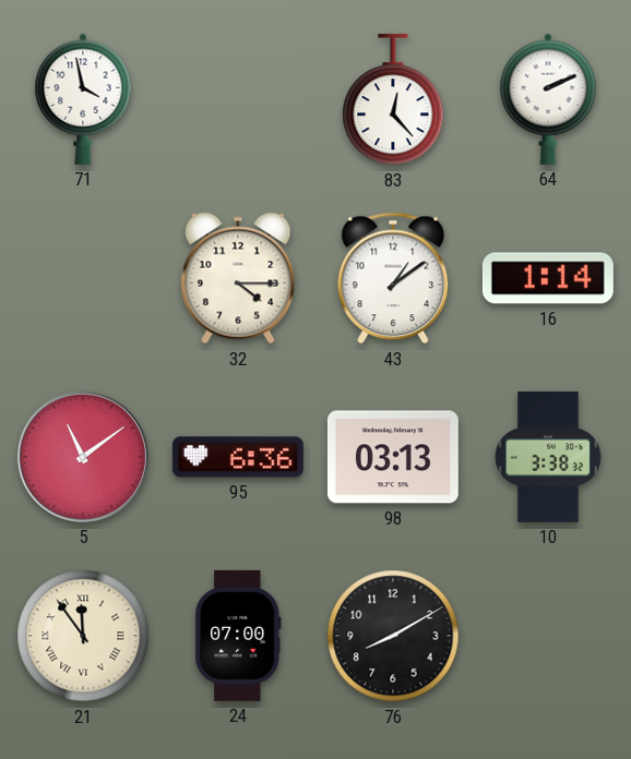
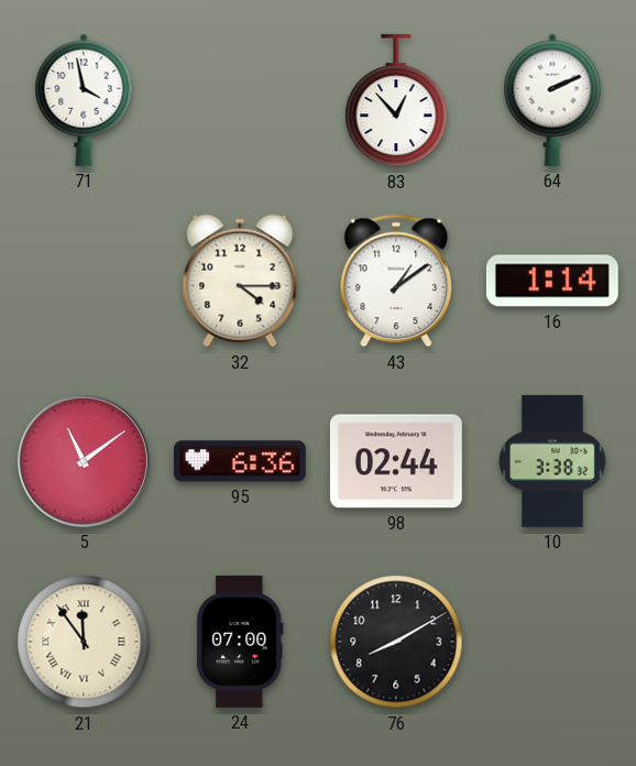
83: 12:23 -> 12:53
98: 03:13 -> 02:44
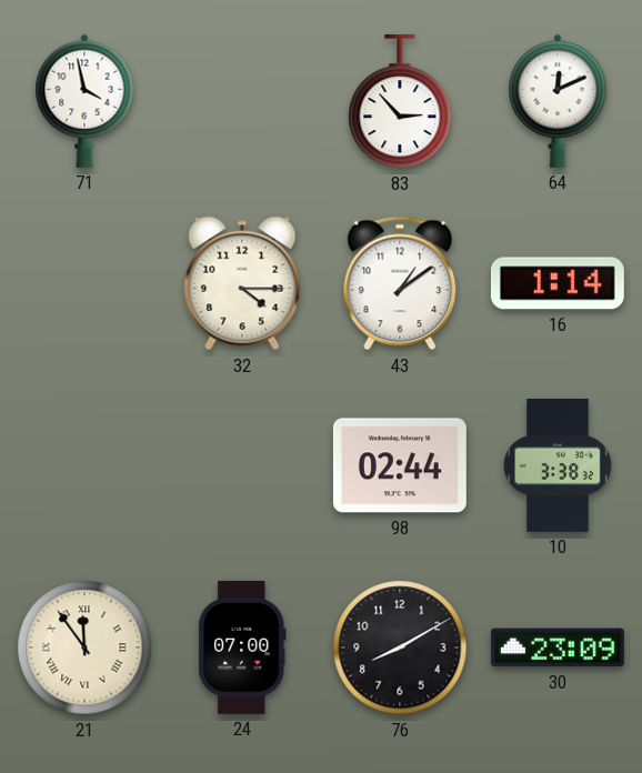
83: 12:53 -> 2:53
64: 2:11 -> 12:11
5: 11:09 -> none
95: 6:36 -> none
30: none -> 23:09
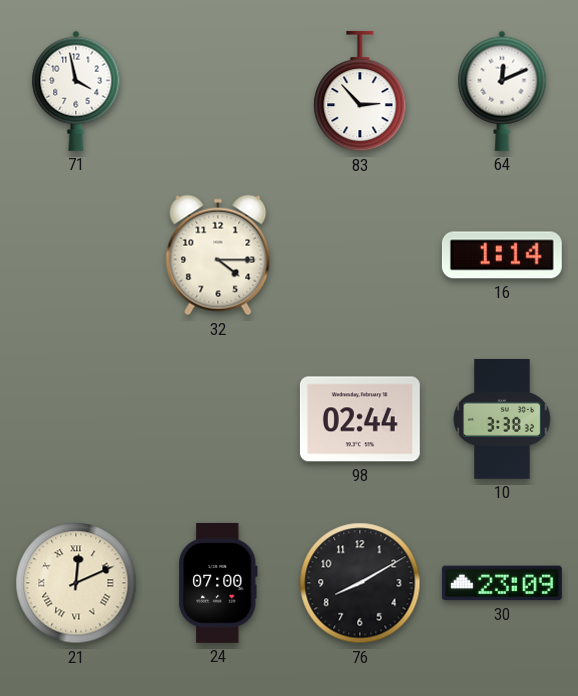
43: 1:09 -> none
21: 11:54 -> 12:11
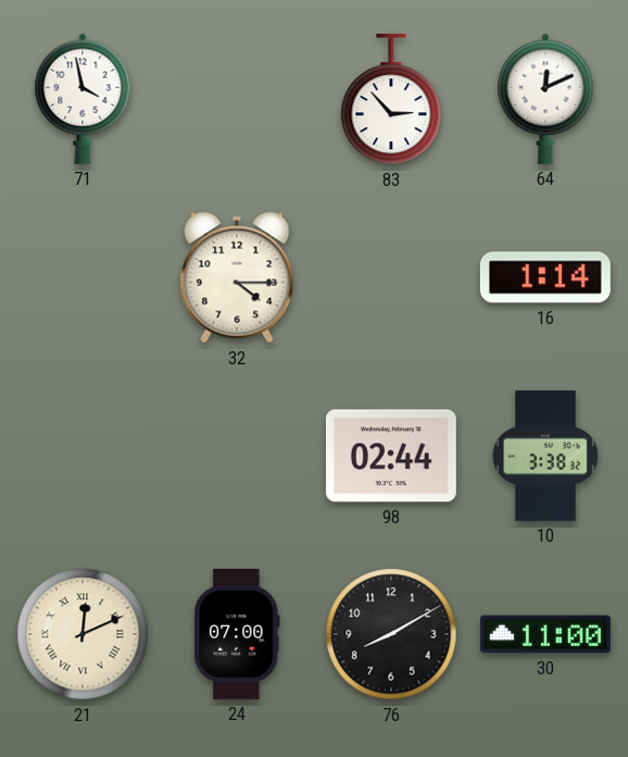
30: 23:09 -> 11:00
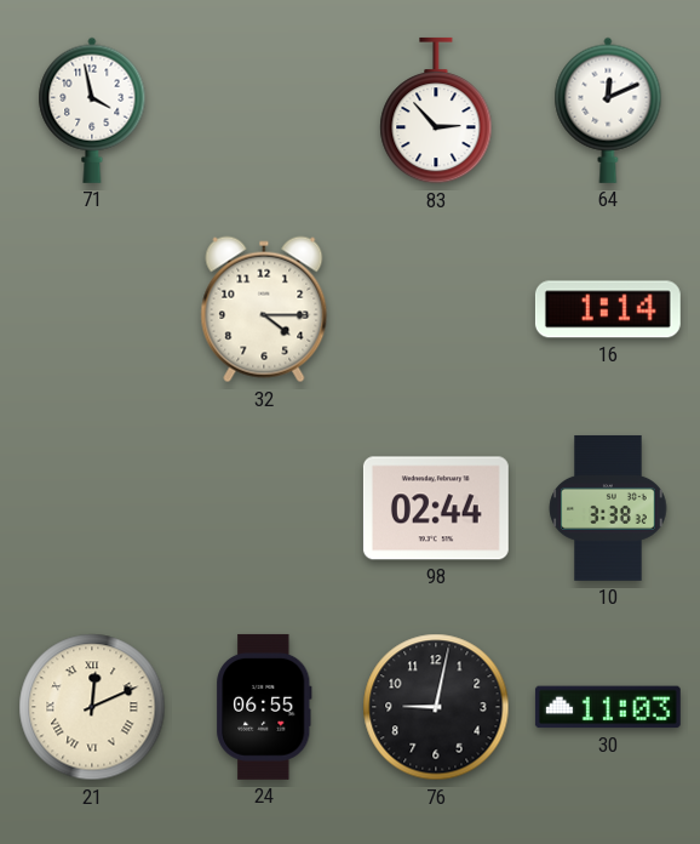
24: 07:00 -> 06:55
76: 8:10 -> 9:02
30: 11:00 -> 11:03
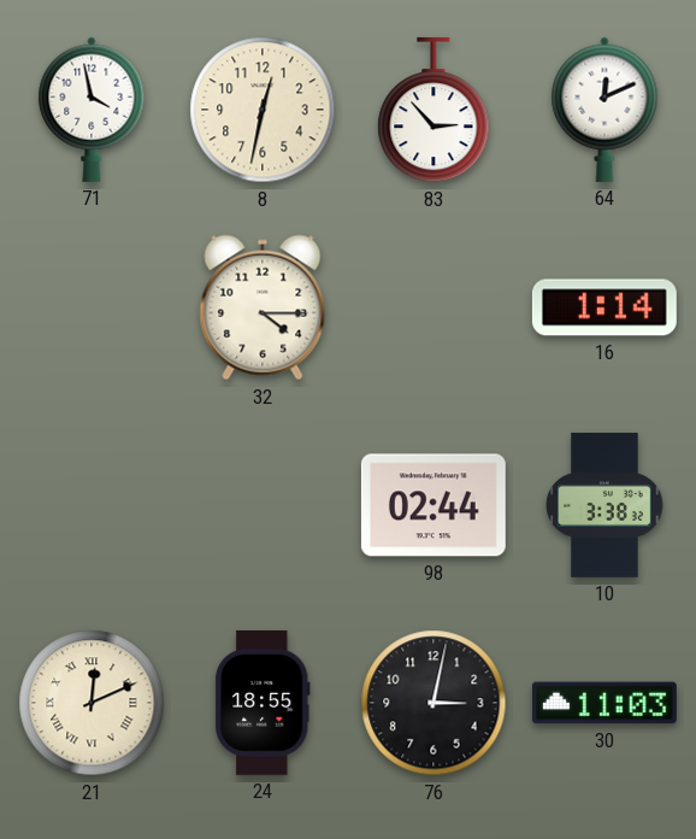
8: none -> 12:32
24: 06:55 -> 18:55
76: 9:02 -> 3:02
